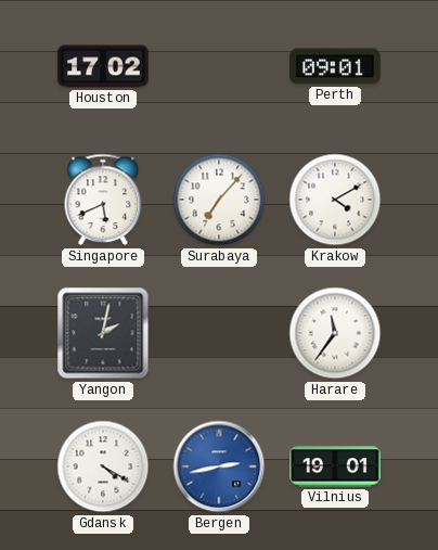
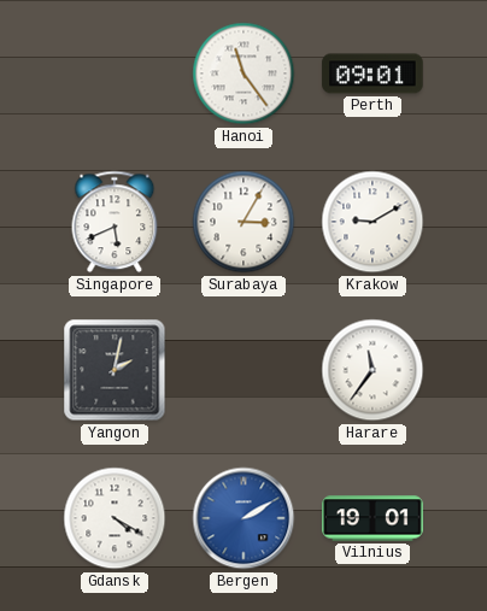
Houston: 17:02 -> none
Hanoi: none -> 11:24
Surabaya: 7:07 -> 3:05
Krakow: 4:10 -> 9:10
Bergen: 2:43 -> 2:10
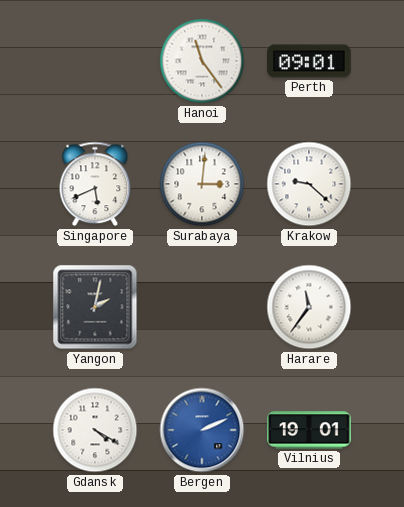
Surabaya: 3:05 -> 3:01
Krakow: 9:10 -> 9:22
Bergen: 2:10 -> 2:11
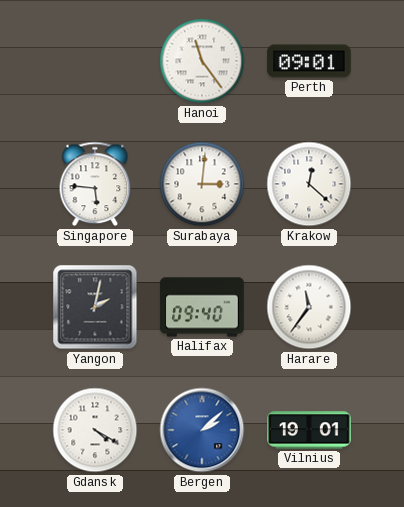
Singapore: 5:41 -> 5:46
Krakow: 9:22 -> 12:22
Halifax: none -> 09:40
Bergen: 2:11 -> 2:08
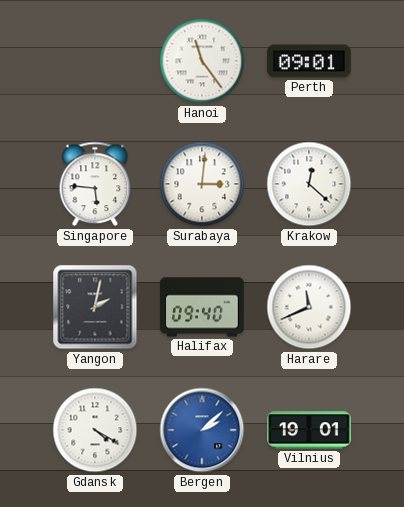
Harare: 11:36 -> 11:41
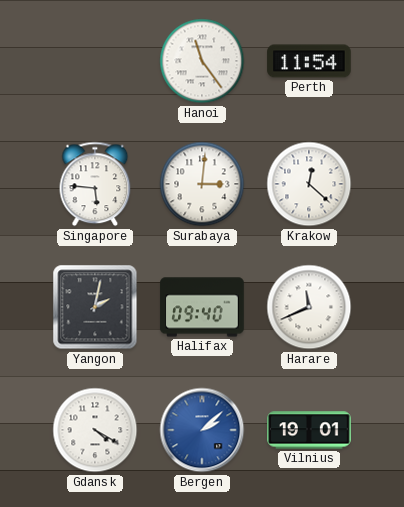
Perth: 09:01 -> 11:54
